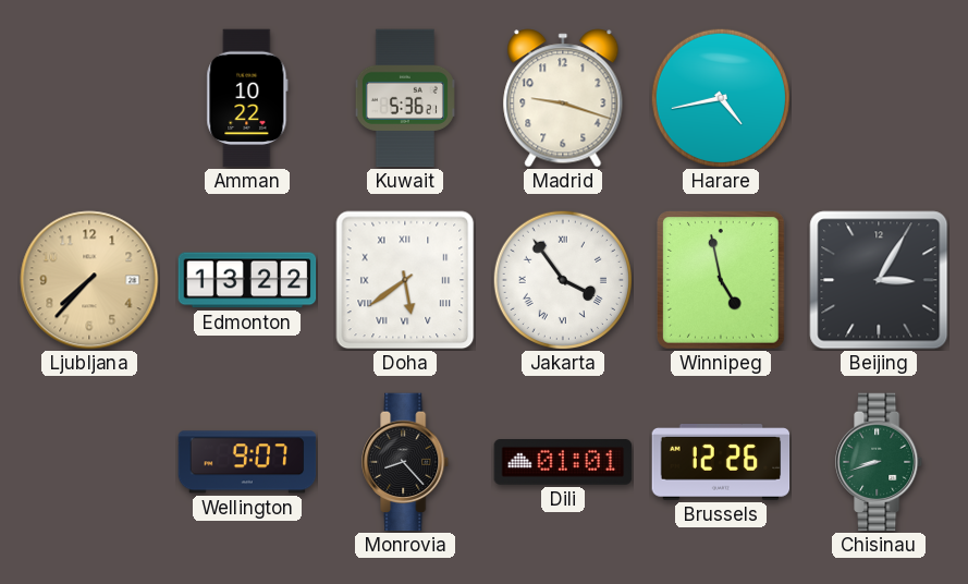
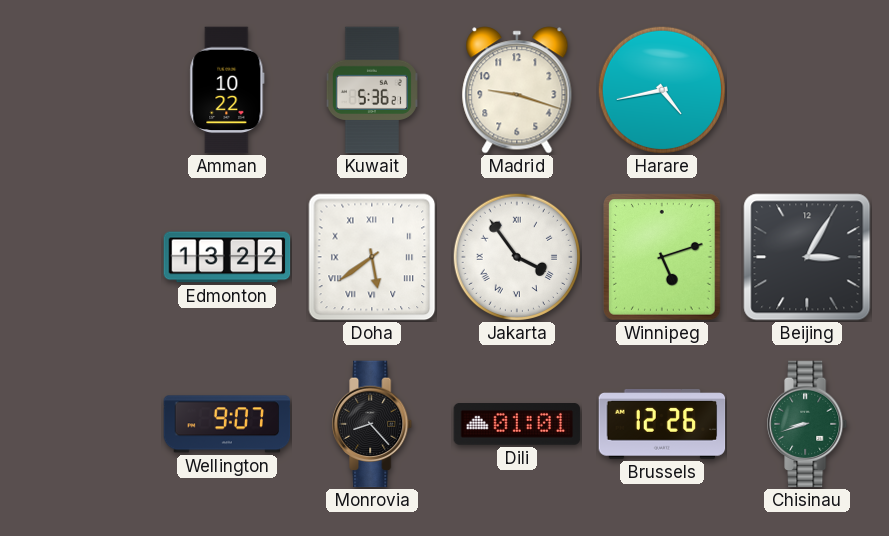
Ljubljana: 7:37 -> none
Winnipeg: 4:58 -> 5:12
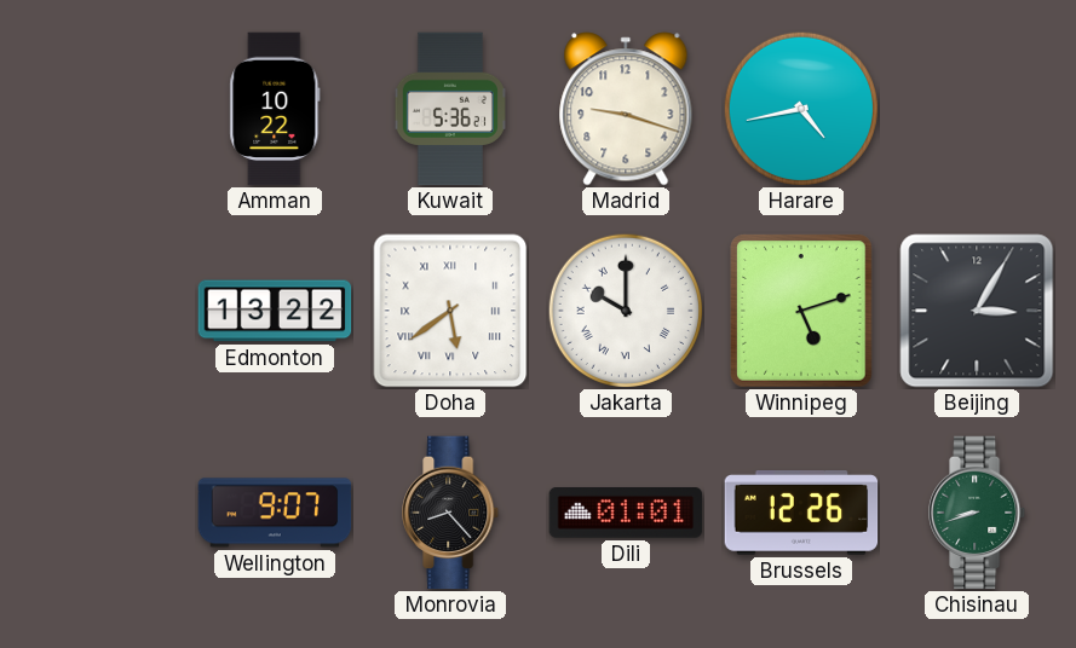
Jakarta: 3:54 -> 10:00
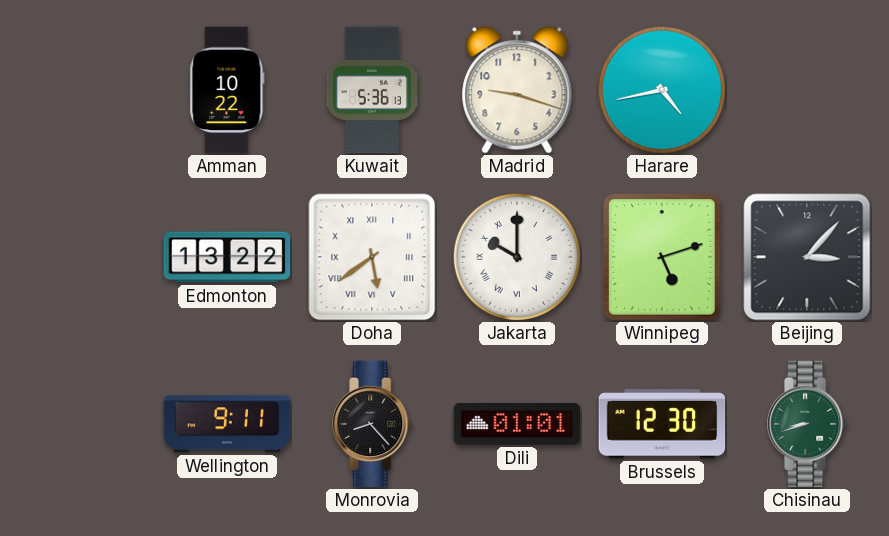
Kuwait: 5:36:21 -> 5:36:13
Beijing: 3:05 -> 3:07
Wellington: 9:07 -> 9:11
Brussels: 12:26 -> 12:30
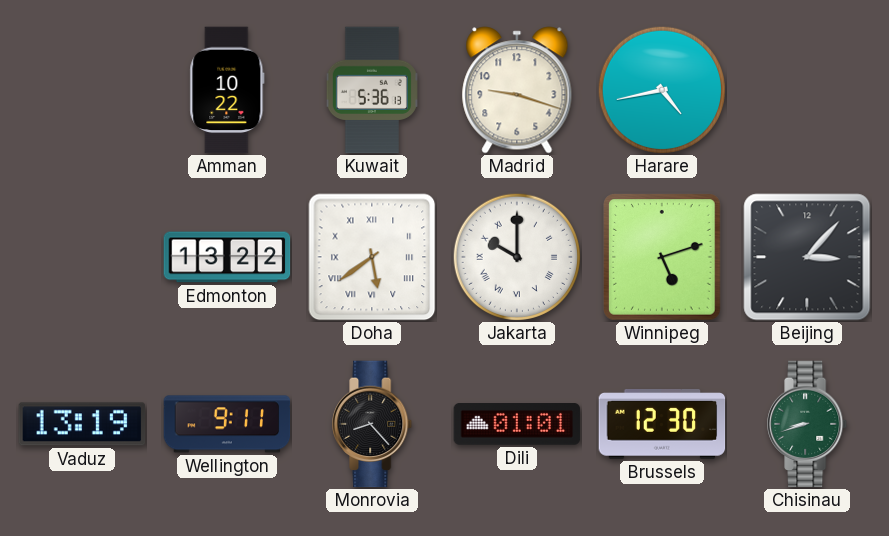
Vaduz: none -> 13:19
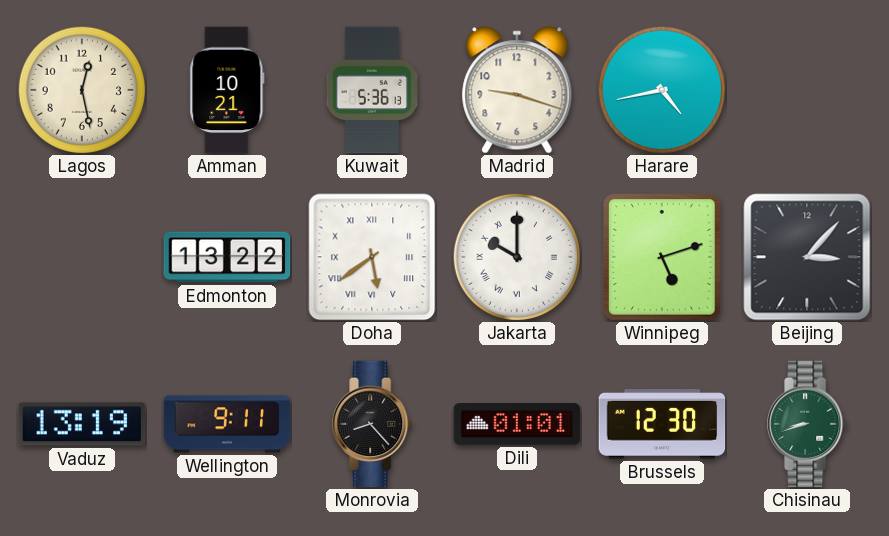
Lagos: none -> 12:28
Amman: 10:22 -> 10:21
